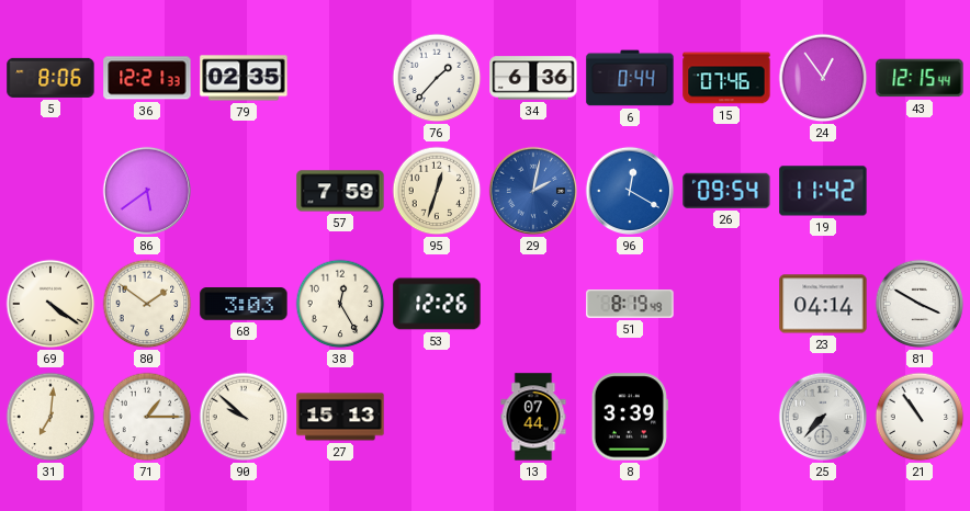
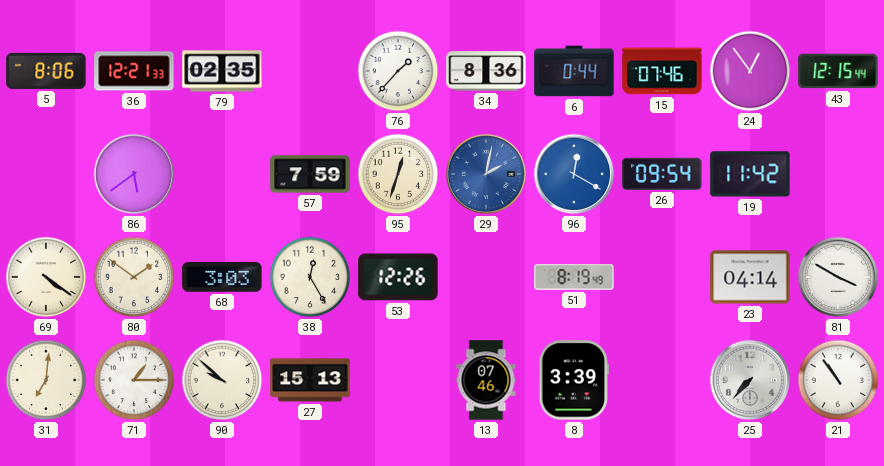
34: 6:36 -> 8:36
13: 07:44 -> 07:46
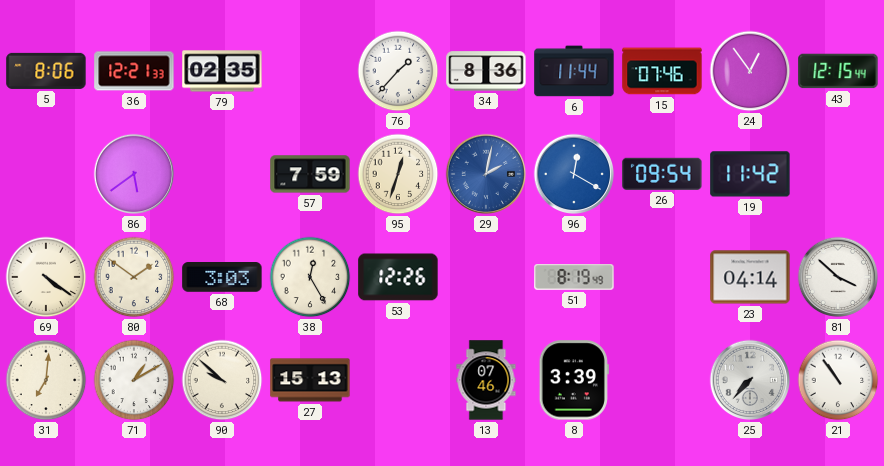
6: 0:44 -> 11:44
81: 3:50 -> 3:52
71: 1:15 -> 1:10
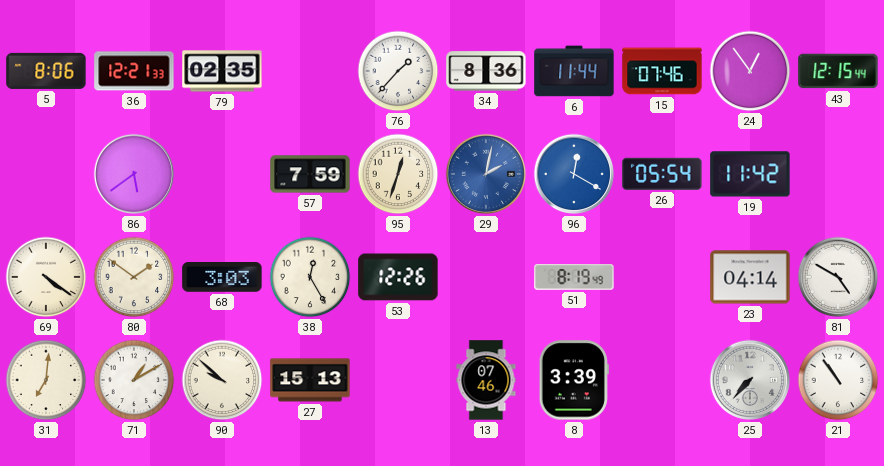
26: 09:54 -> 05:54
81: 3:52 -> 4:50
